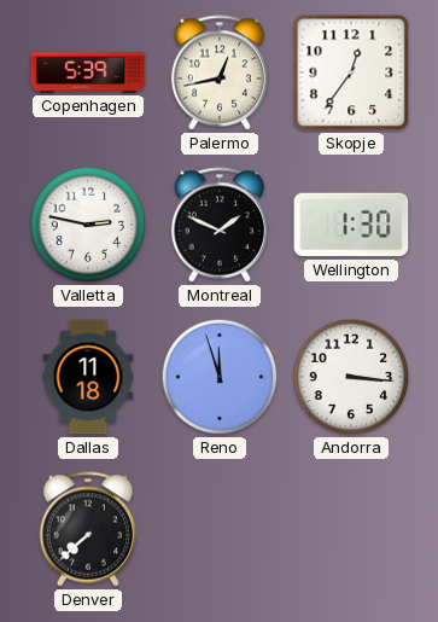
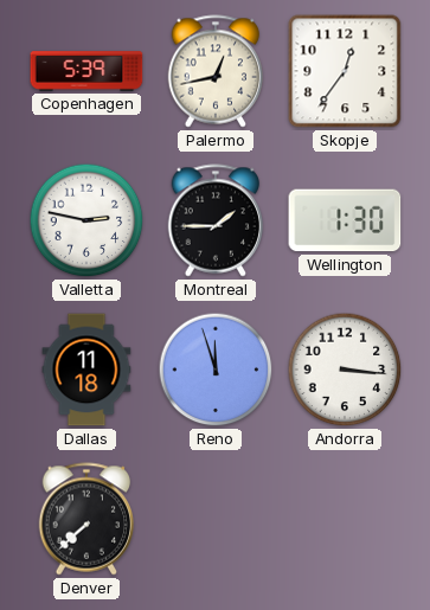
Montreal: 1:49 -> 1:45
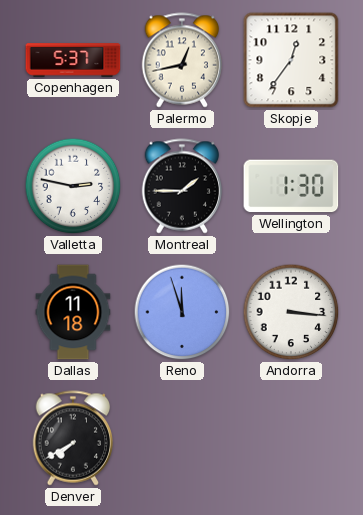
Copenhagen: 5:39 -> 5:37
Denver: 7:38 -> 7:40
